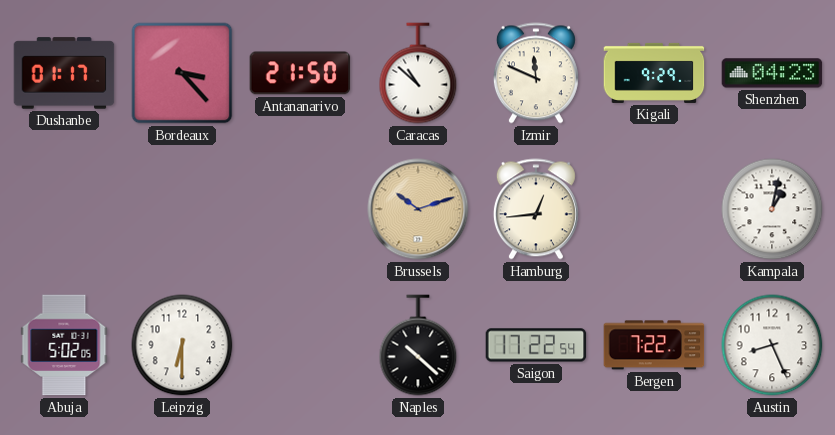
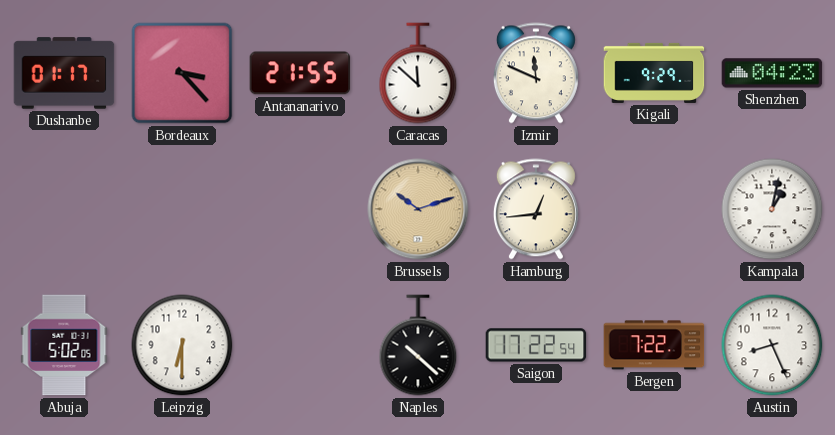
Antananarivo: 21:50 -> 21:55
Caracas: 10:52 -> 11:52
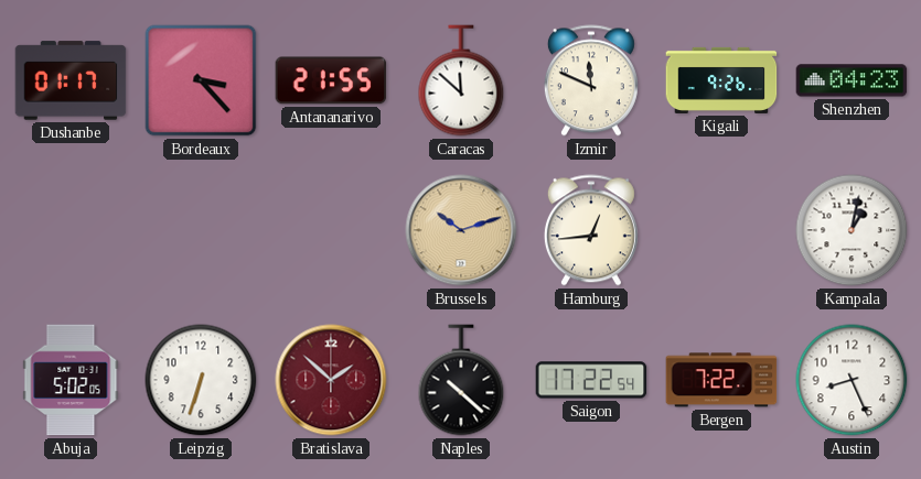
Kigali: 9:29 -> 9:26
Leipzig: 6:30 -> 6:33
Bratislava: none -> 1:52
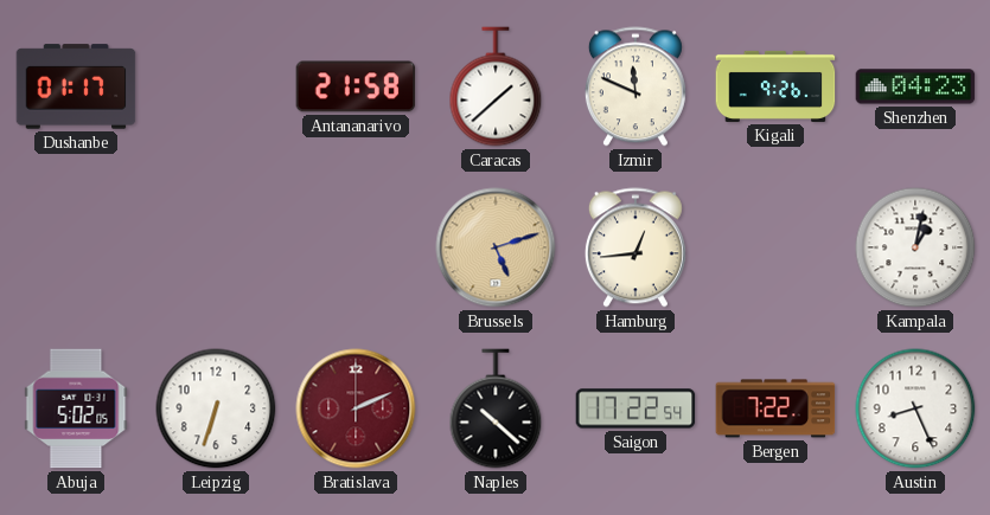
Bordeaux: 3:23 -> none
Antananarivo: 21:55 -> 21:58
Caracas: 11:52 -> 1:38
Brussels: 10:12 -> 5:12
Bratislava: 1:52 -> 2:11
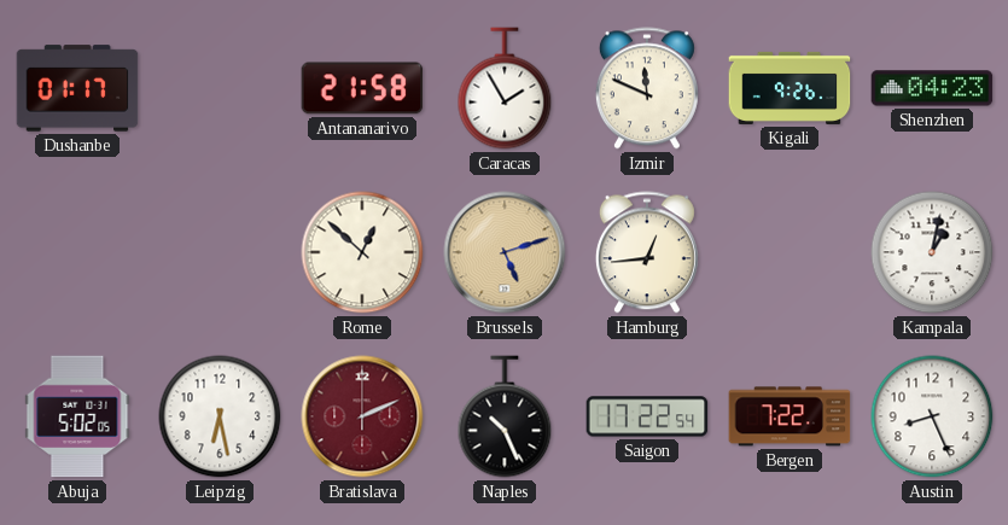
Caracas: 1:38 -> 1:55
Rome: none -> 12:52
Leipzig: 6:33 -> 6:28
Naples: 10:22 -> 10:26
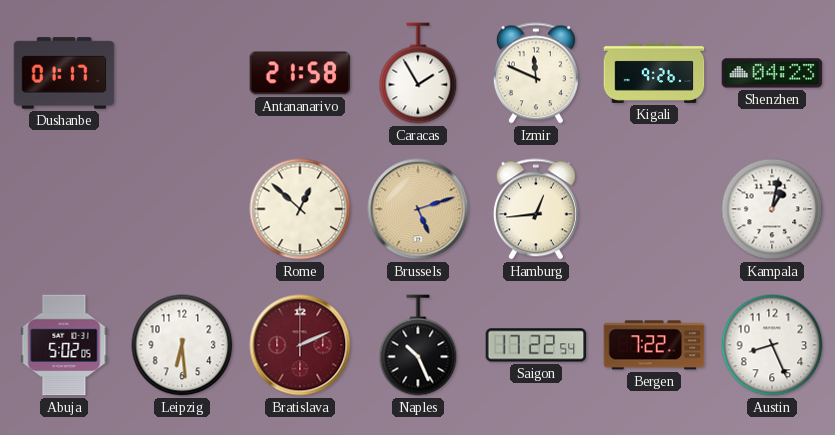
Leipzig: 6:28 -> 6:29
